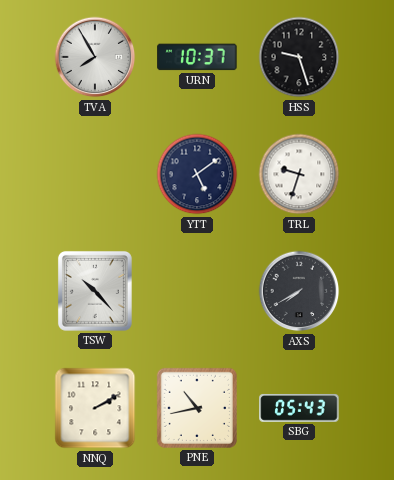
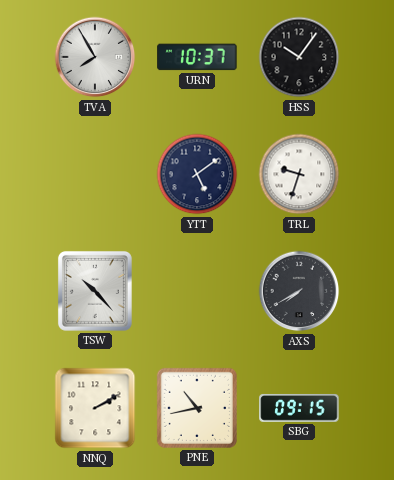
HSS: 9:27 -> 10:06
SBG: 05:43 -> 09:15
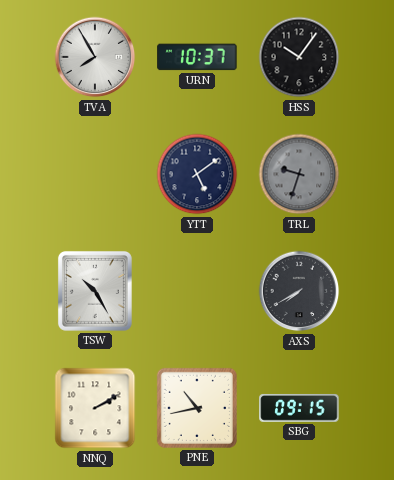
TRL dial: white -> grey
TSW: 10:23 -> 10:25
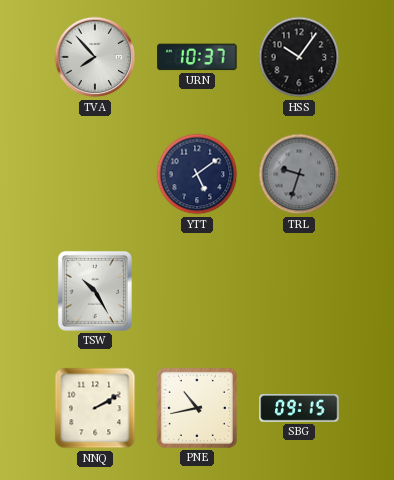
TVA: 7:55 -> 7:53
AXS: 7:40 -> none
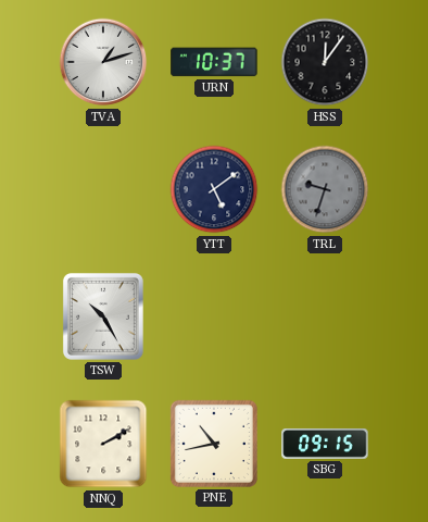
TVA: 7:53 -> 1:12
HSS: 10:06 -> 12:06
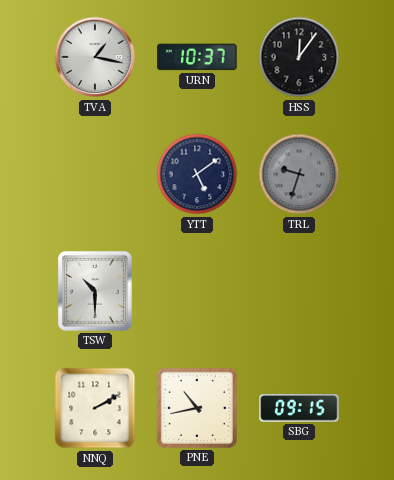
TVA: 1:12 -> 1:17
TSW: 10:25 -> 10:30
